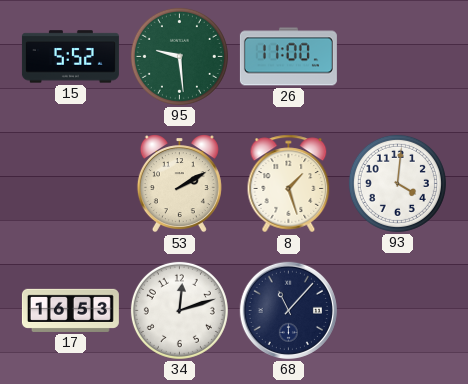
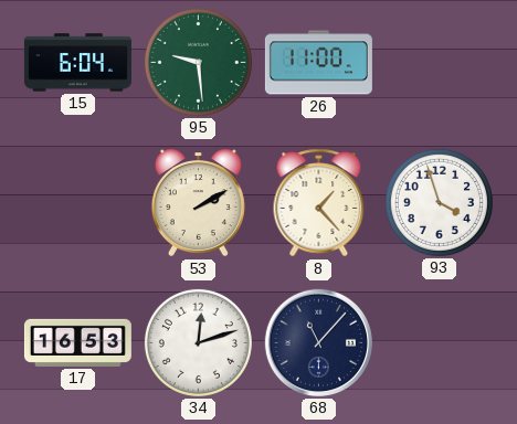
15: 5:52 -> 6:04
8: 1:27 -> 1:23
93: 4:01 -> 3:57
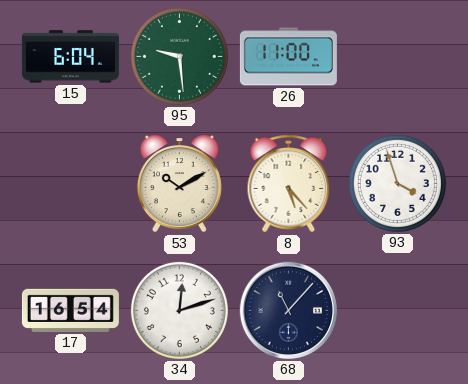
53: 2:10 -> 10:10
8: 1:23 -> 5:23
17: 16:53 -> 16:54
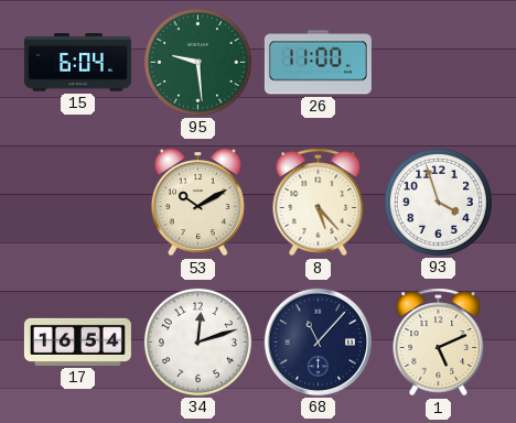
1: none -> 5:11
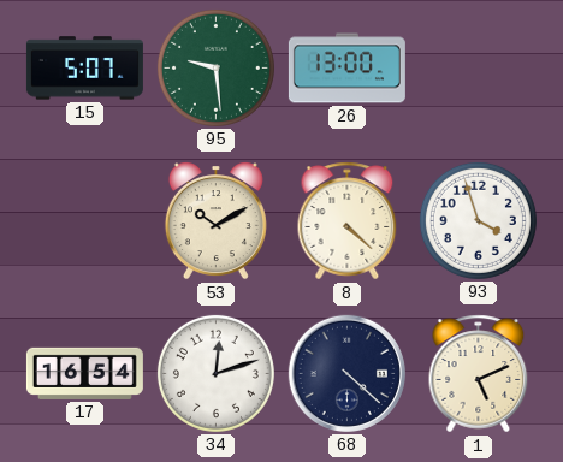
15: 6:04 -> 5:07
26: 11:00 -> 13:00
8: 5:23 -> 4:22
68: 11:07 -> 4:22
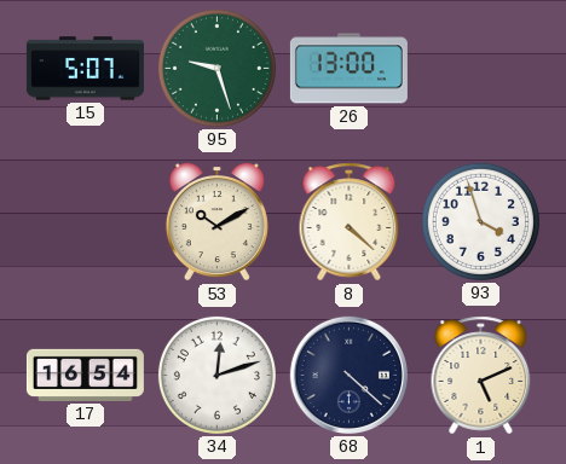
95: 9:29 -> 9:27
